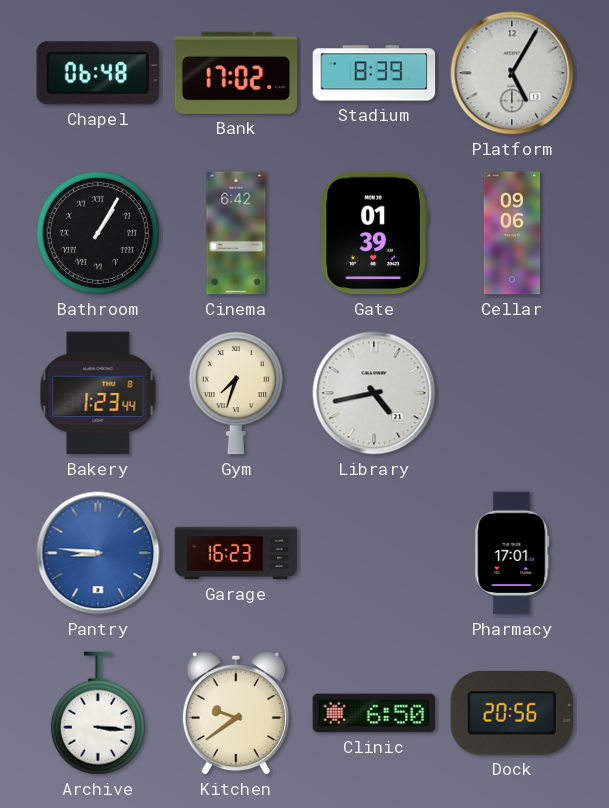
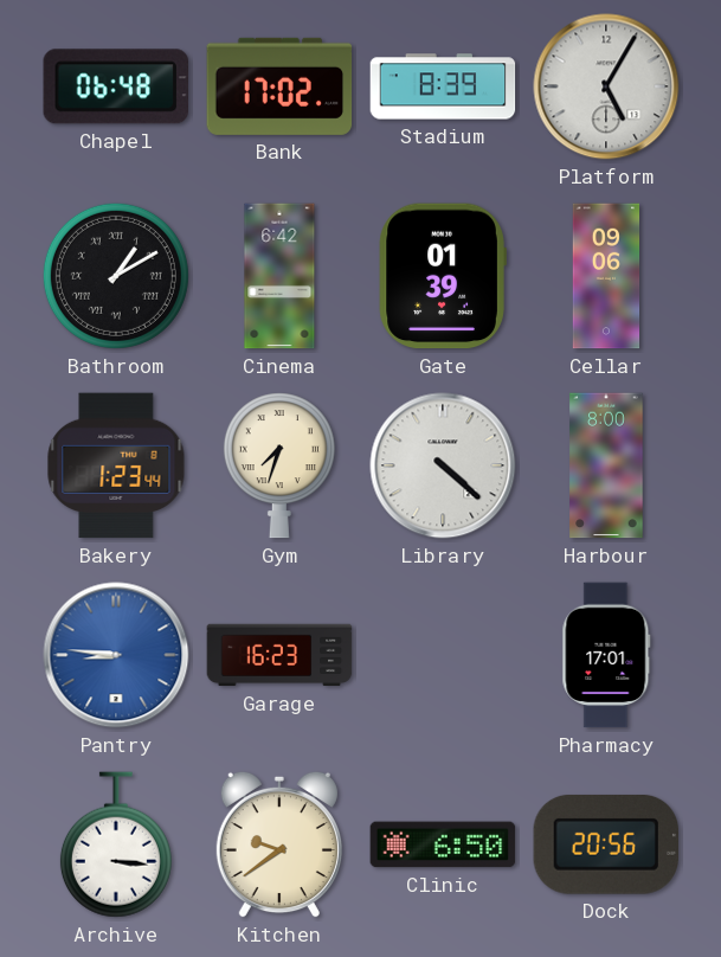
Bathroom: 1:05 -> 1:10
Library: 4:43 -> 4:22
Harbour: none -> 8:00
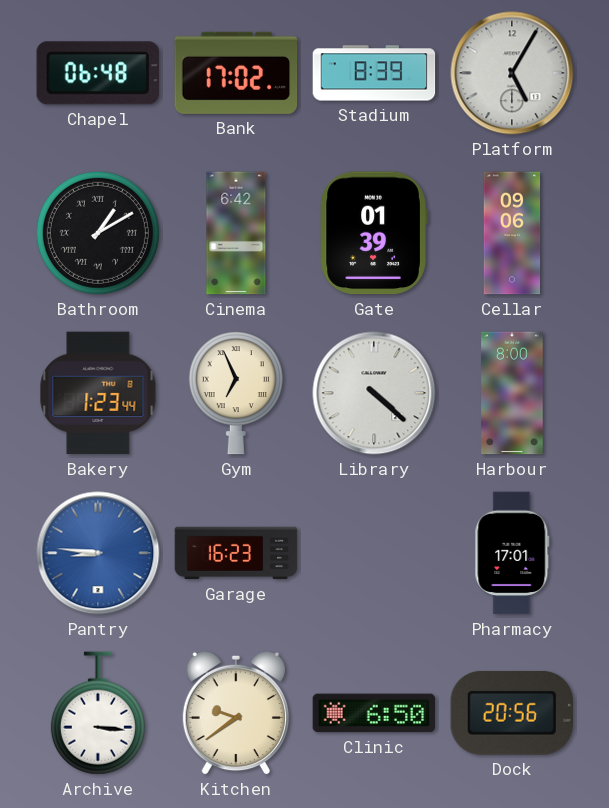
Gym: 7:33 -> 6:56
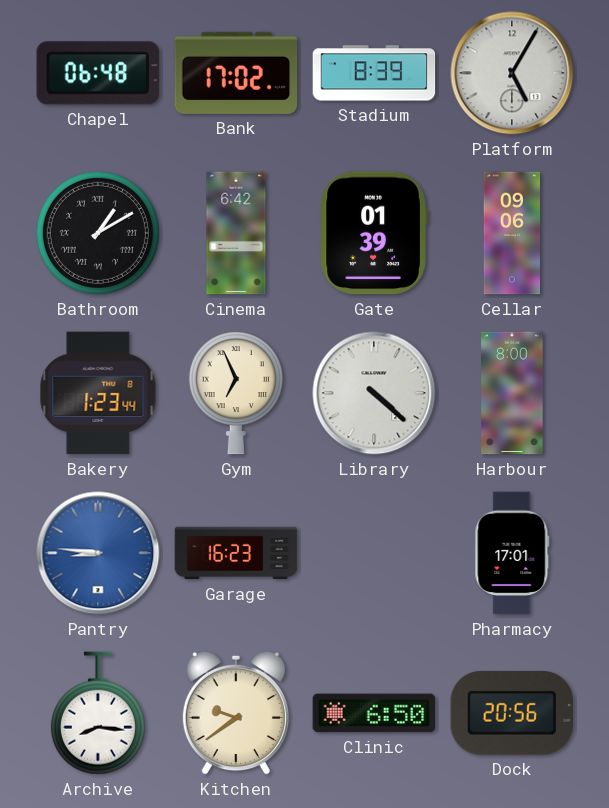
Archive: 3:16 -> 8:16
